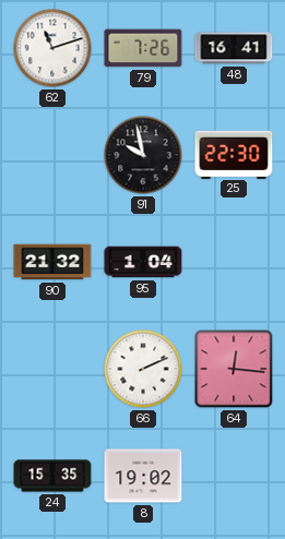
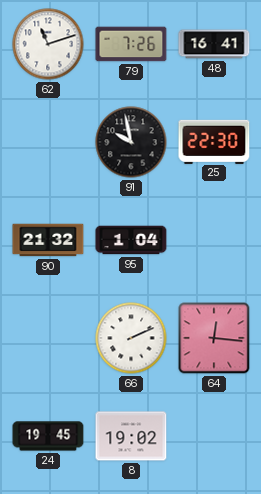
24: 15:35 -> 19:45
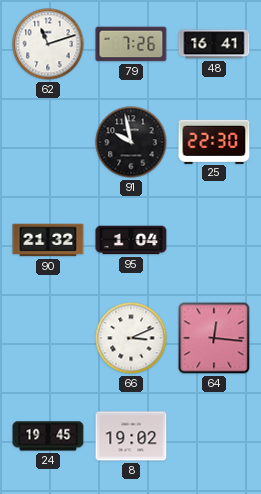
66: 2:11 -> 3:11
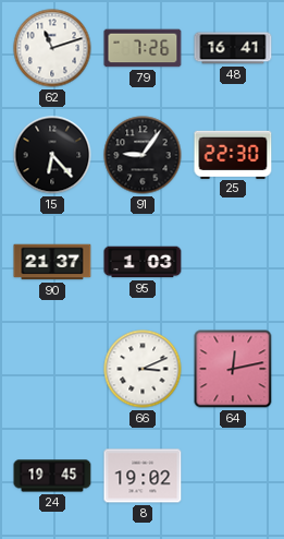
15: none -> 6:23
91: 9:58 -> 9:06
90: 21:32 -> 21:37
95: 1:04 -> 1:03
64: 12:16 -> 12:13
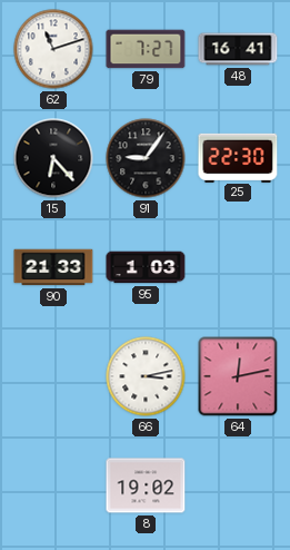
79: 7:26 -> 7:27
90: 21:37 -> 21:33
66: 3:11 -> 3:13
24: 19:45 -> none
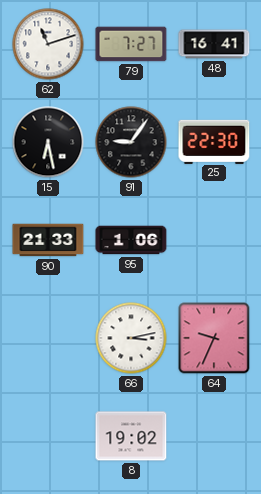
15: 6:23 -> 6:28
95: 1:03 -> 1:06
64: 12:13 -> 9:34
